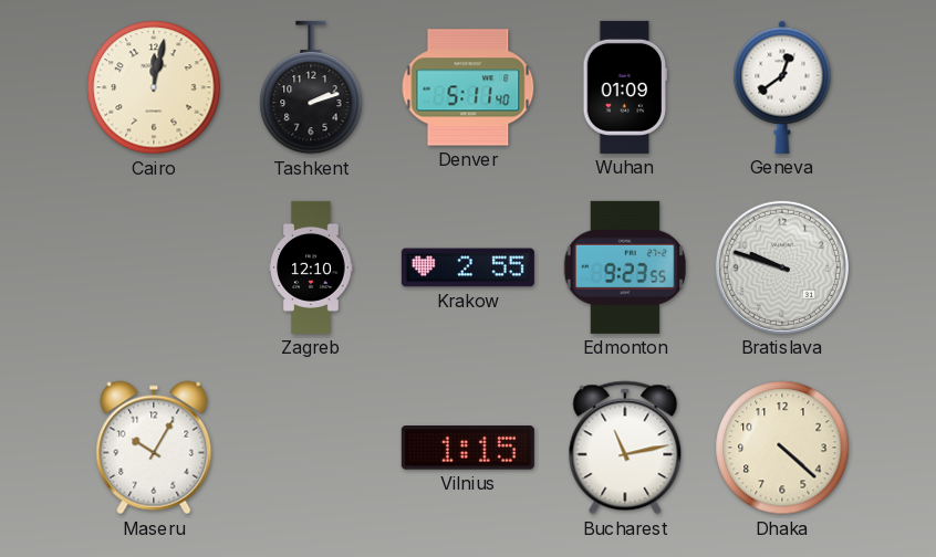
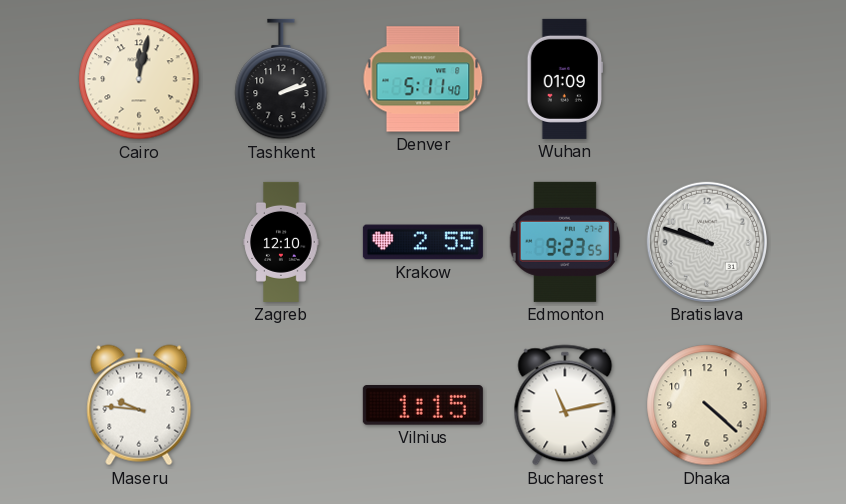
Geneva: 12:39 -> none
Maseru: 10:05 -> 9:46
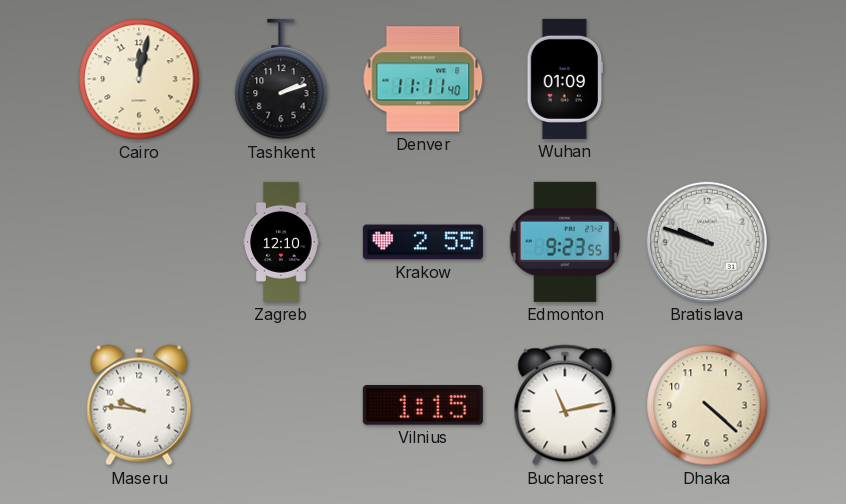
Denver: 5:11 -> 11:11
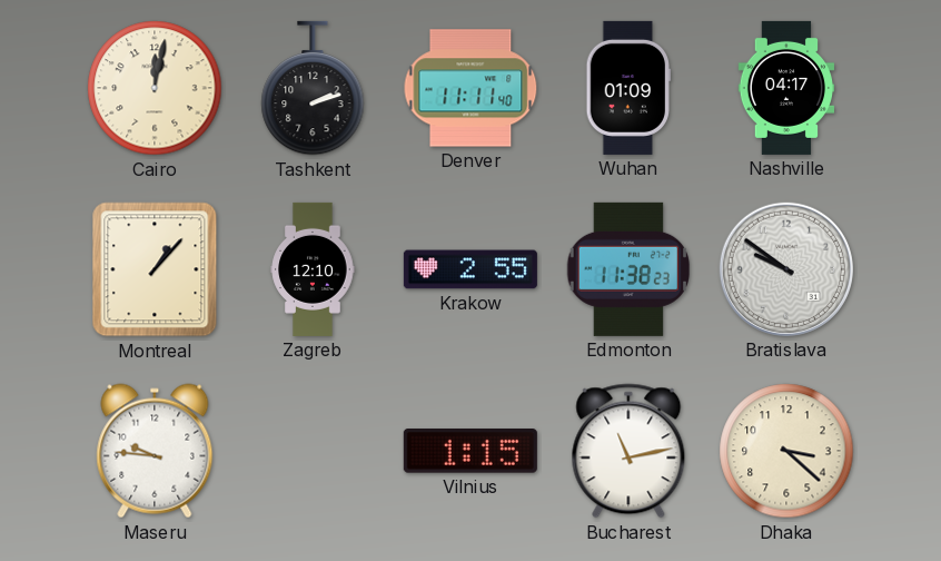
Nashville: none -> 04:17
Montreal: none -> 1:07
Edmonton: 9:23 -> 11:38
Bratislava: 9:48 -> 9:51
Dhaka: 4:22 -> 3:22
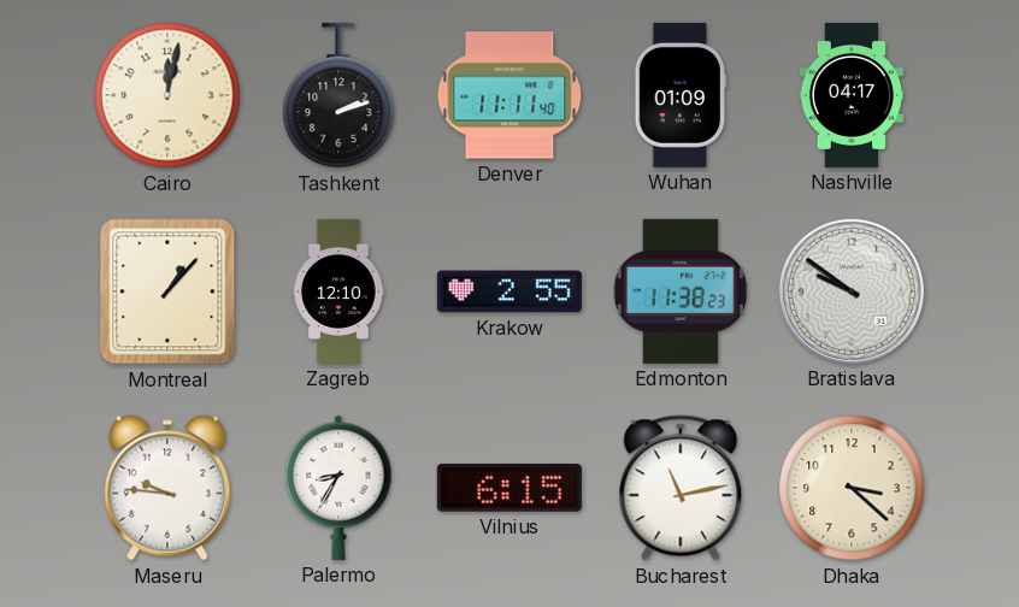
Palermo: none -> 8:35
Vilnius: 1:15 -> 6:15
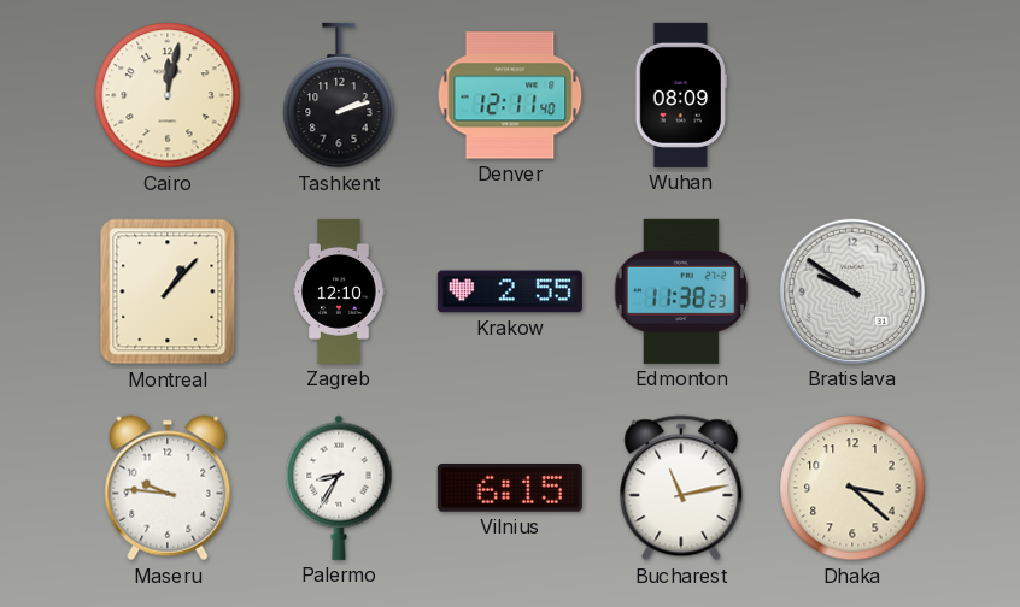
Denver: 11:11 -> 12:11
Wuhan: 01:09 -> 08:09
Nashville: 04:17 -> none
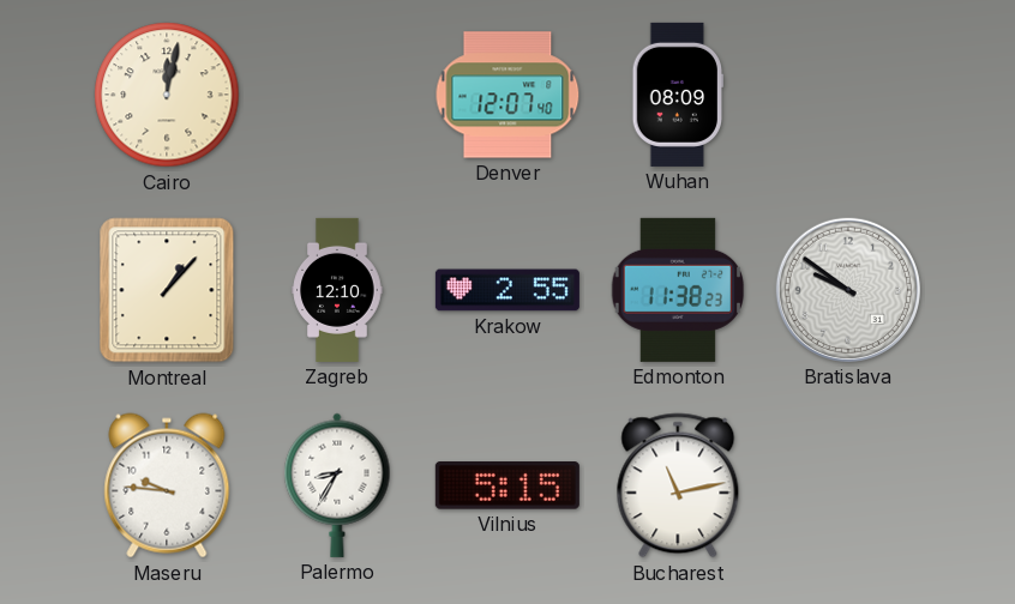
Tashkent: 2:12 -> none
Denver: 12:11 -> 12:07
Vilnius: 6:15 -> 5:15
Dhaka: 3:22 -> none
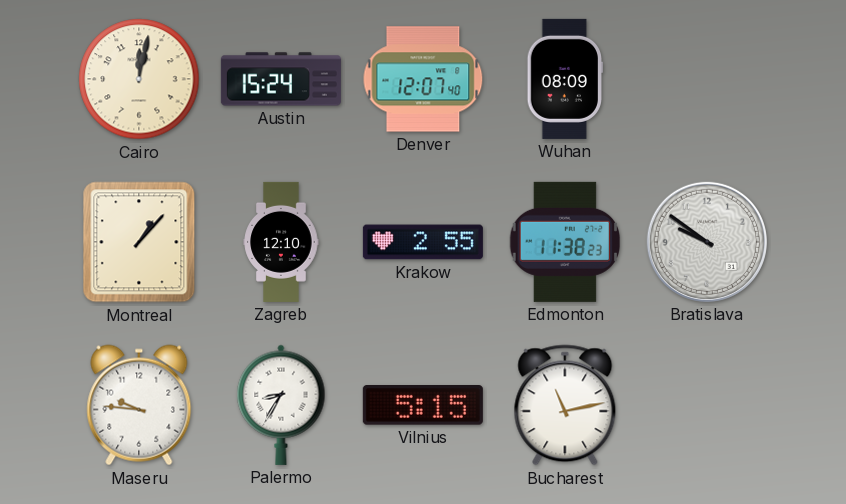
Austin: none -> 15:24
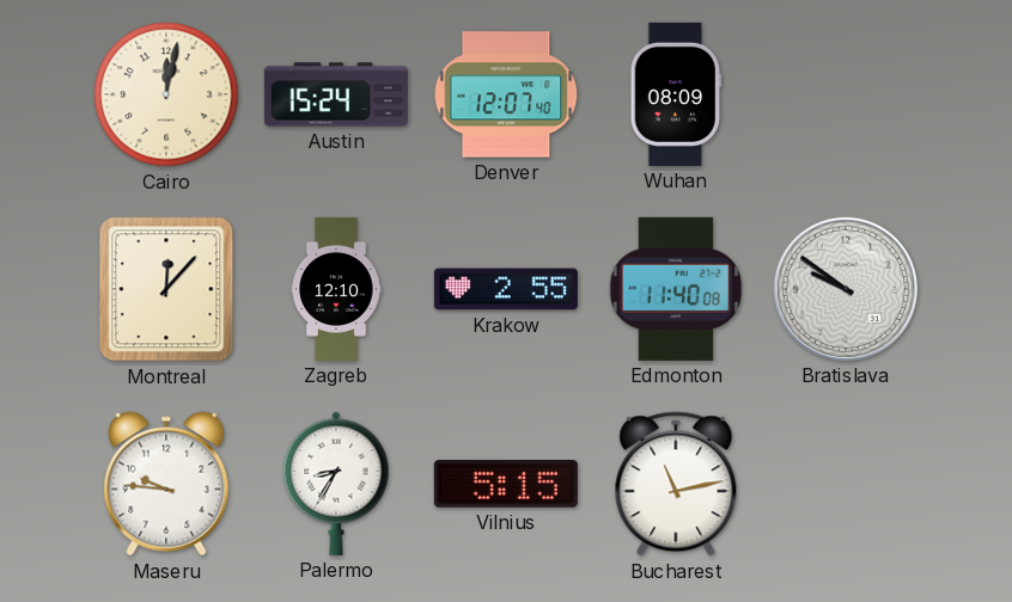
Montreal: 1:07 -> 12:07
Edmonton: 11:38 -> 11:40
